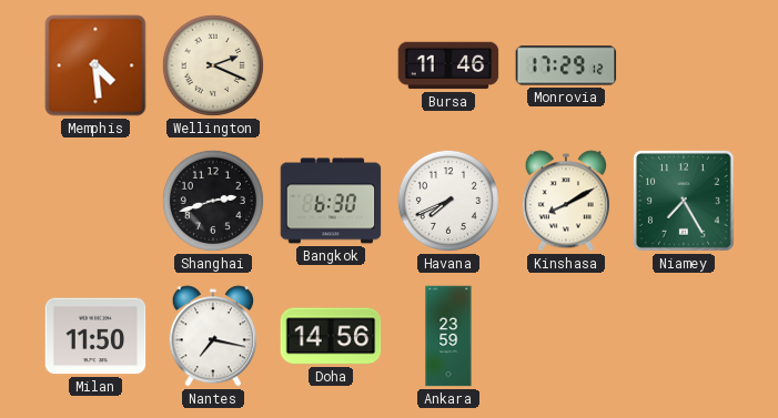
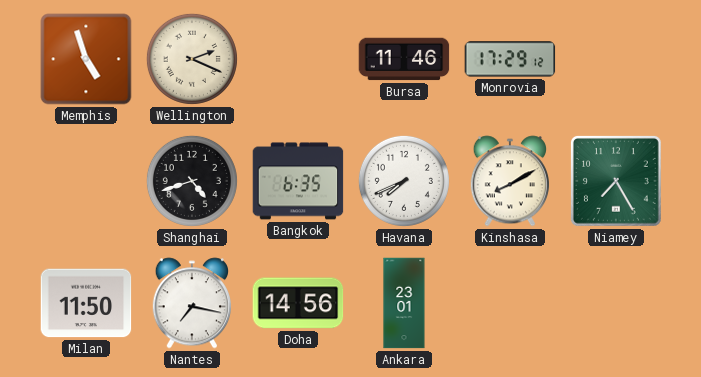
Memphis: 4:29 -> 4:57
Shanghai: 2:42 -> 4:42
Bangkok: 6:30 -> 6:35
Ankara: 23:59 -> 23:01
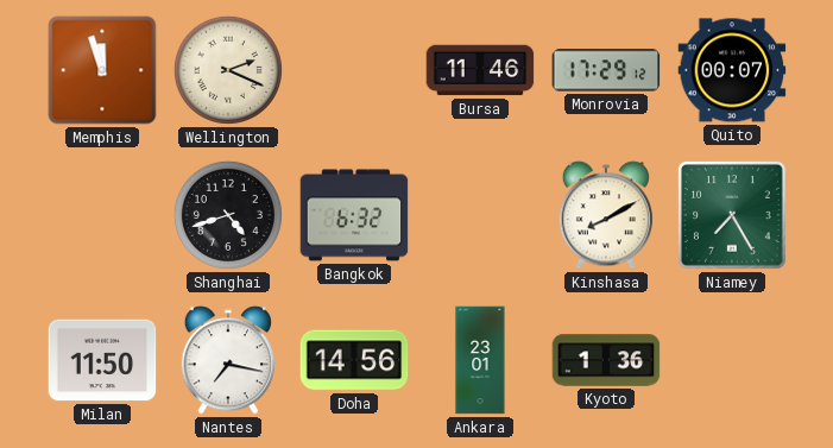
Memphis: 4:57 -> 11:57
Quito: none -> 00:07
Bangkok: 6:35 -> 6:32
Havana: 7:41 -> none
Kyoto: none -> 1:36
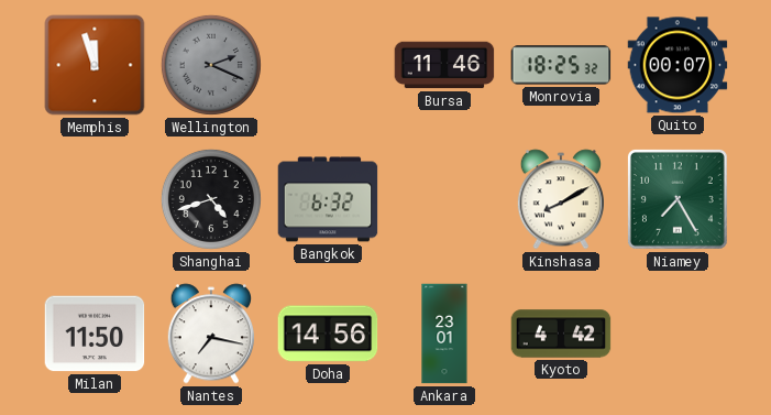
Wellington dial: cream -> grey
Monrovia: 17:29 -> 18:25
Kyoto: 1:36 -> 4:42
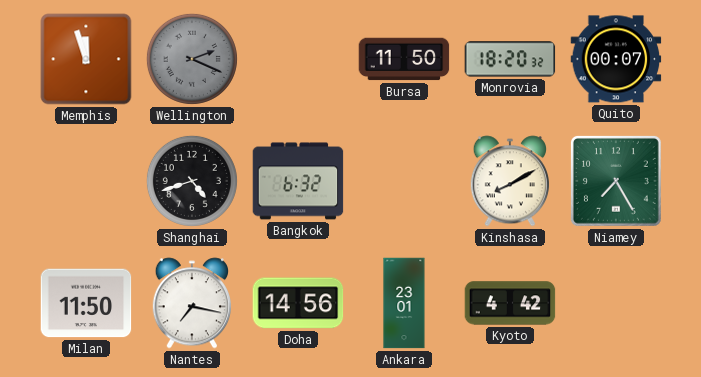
Bursa: 11:46 -> 11:50
Monrovia: 18:25 -> 18:20
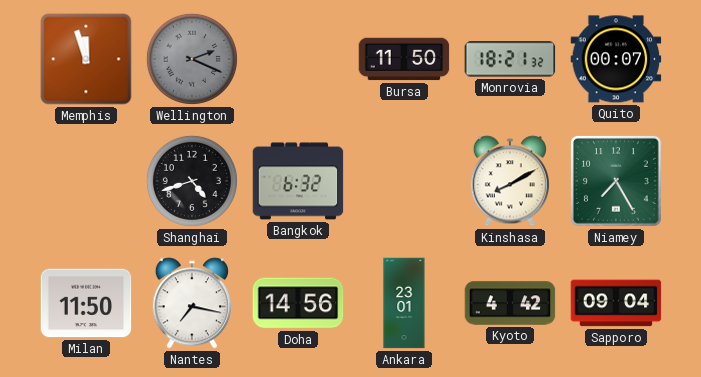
Monrovia: 18:20 -> 18:21
Sapporo: none -> 09:04
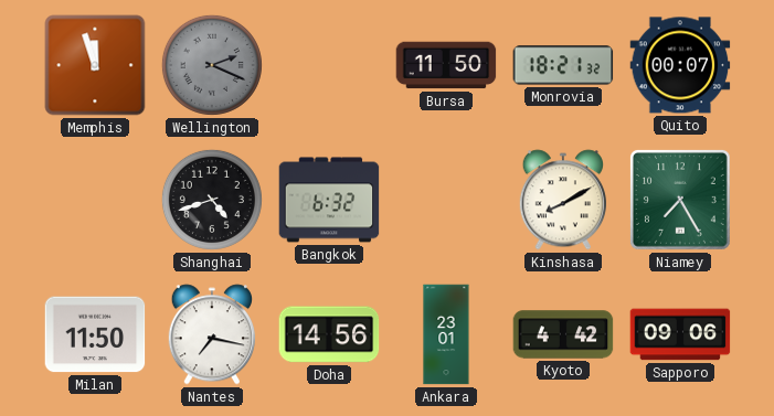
Sapporo: 09:04 -> 09:06
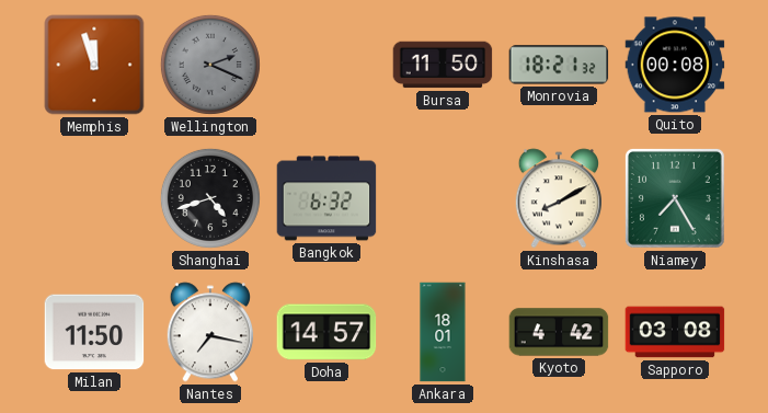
Quito: 00:07 -> 00:08
Doha: 14:56 -> 14:57
Ankara: 23:01 -> 18:01
Sapporo: 09:06 -> 03:08
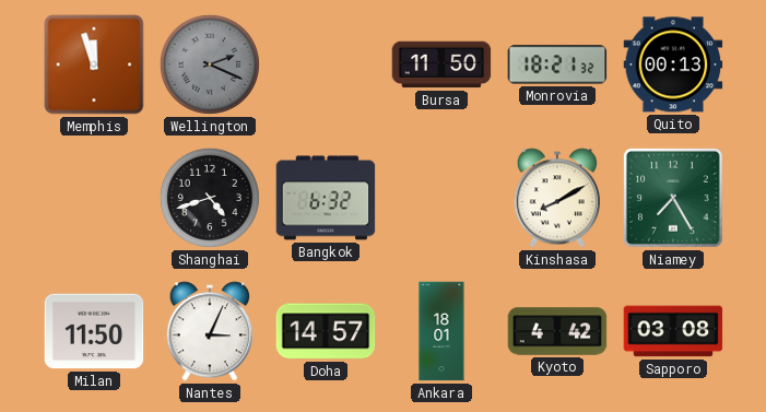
Quito: 00:08 -> 00:13
Nantes: 7:17 -> 3:04
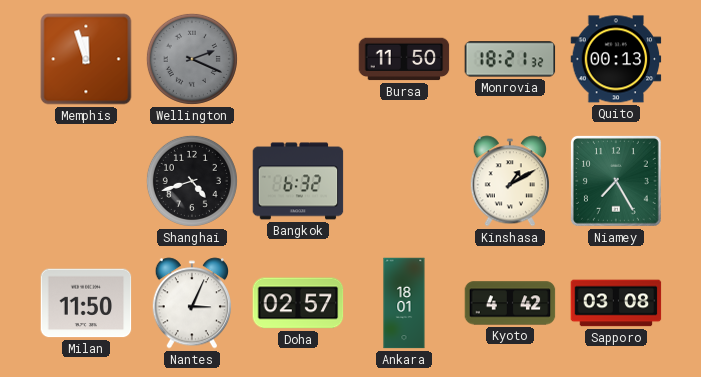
Kinshasa: 8:10 -> 1:10
Doha: 14:57 -> 02:57
